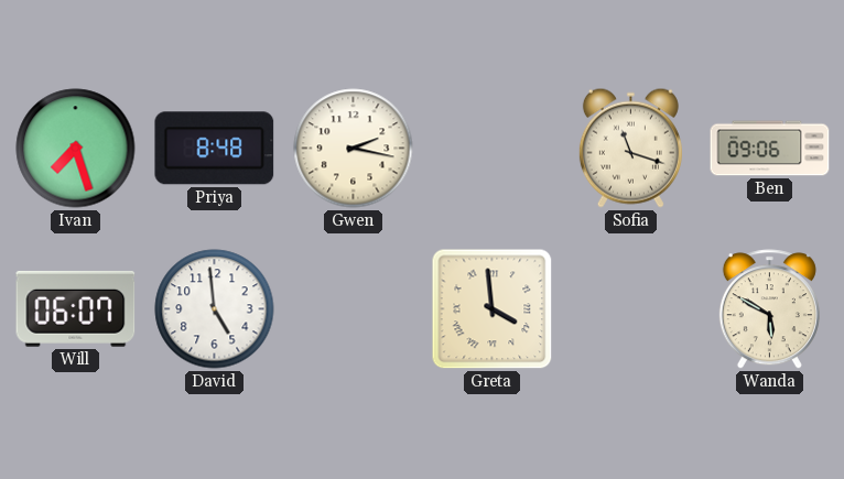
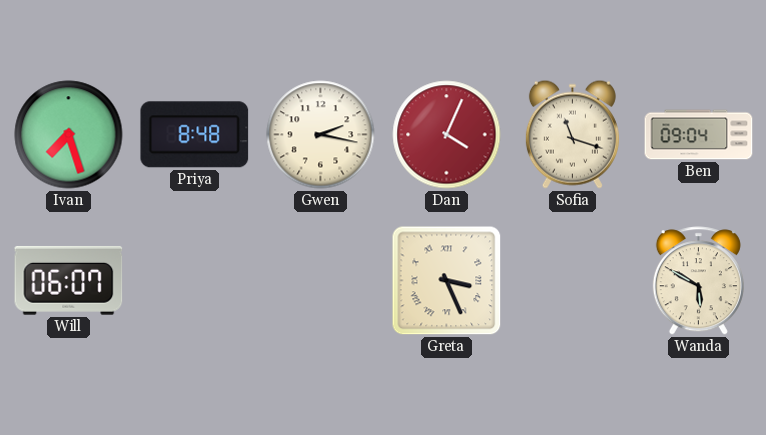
Dan: none -> 4:04
Ben: 09:06 -> 09:04
David: 4:59 -> none
Greta: 3:59 -> 3:26
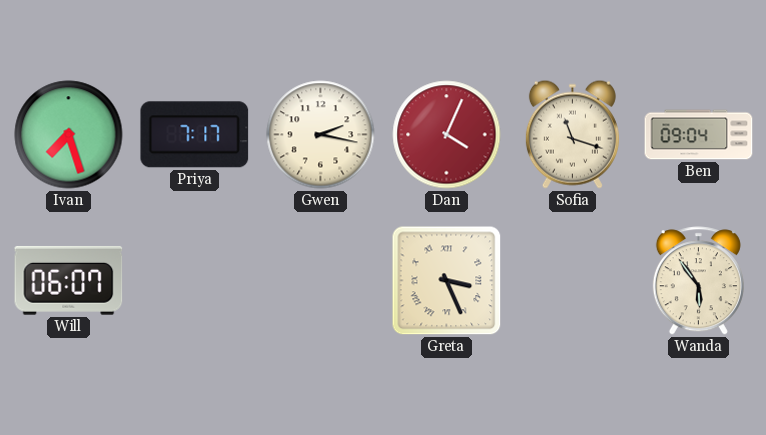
Priya: 8:48 -> 7:17
Wanda: 5:50 -> 5:54
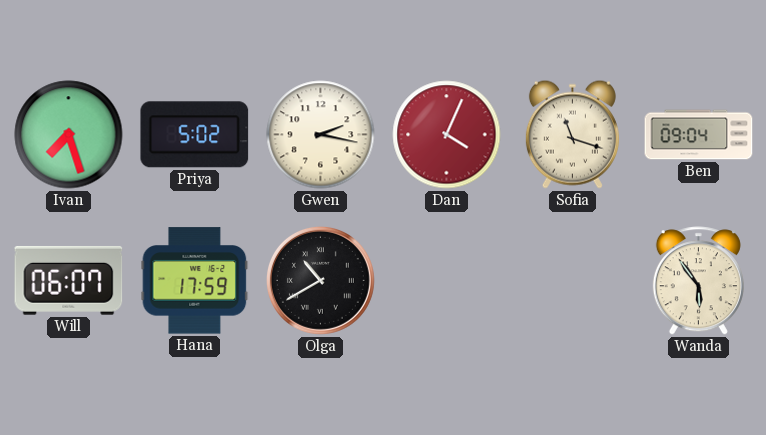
Priya: 7:17 -> 5:02
Hana: none -> 17:59
Olga: none -> 10:40
Greta: 3:26 -> none
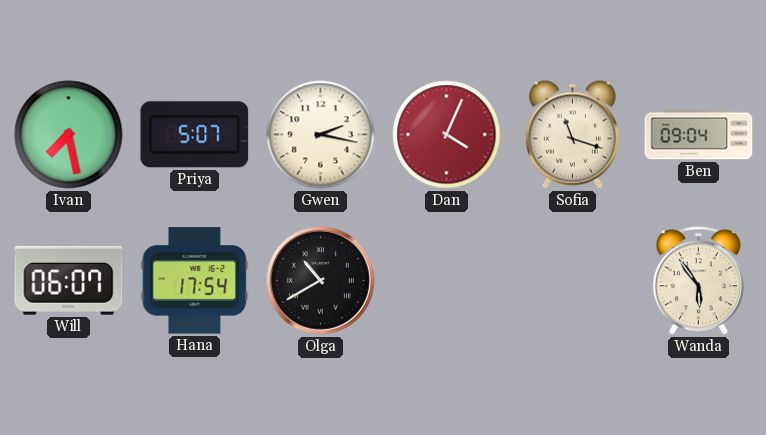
Ivan: 7:27 -> 7:28
Priya: 5:02 -> 5:07
Hana: 17:59 -> 17:54
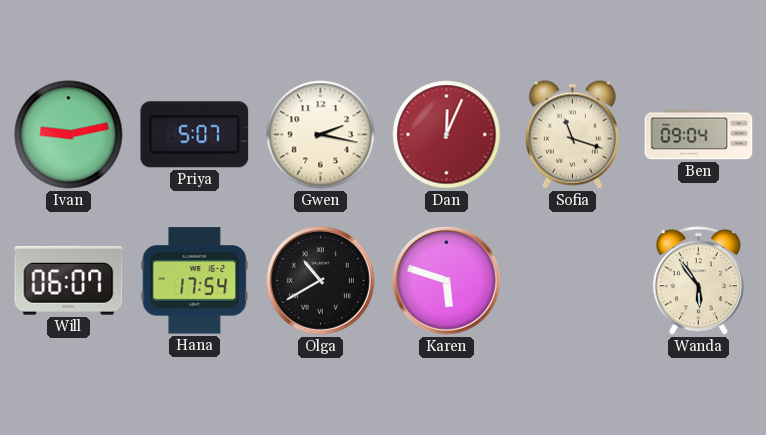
Ivan: 7:28 -> 9:13
Dan: 4:04 -> 12:04
Karen: none -> 5:48
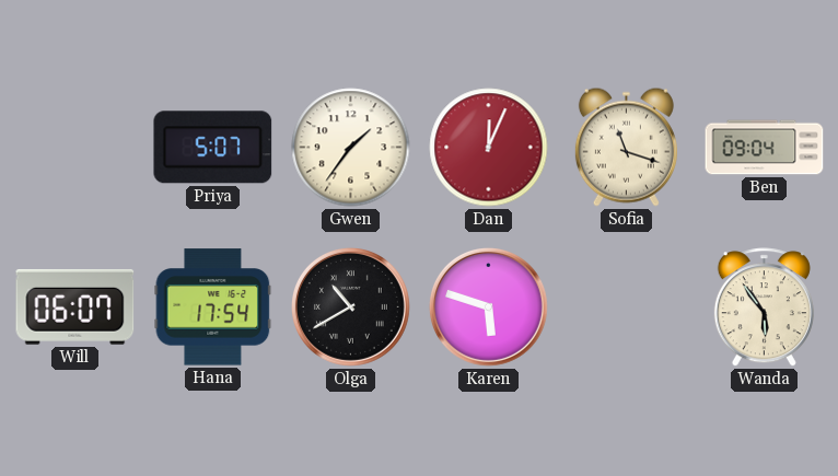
Ivan: 9:13 -> none
Gwen: 2:17 -> 1:36
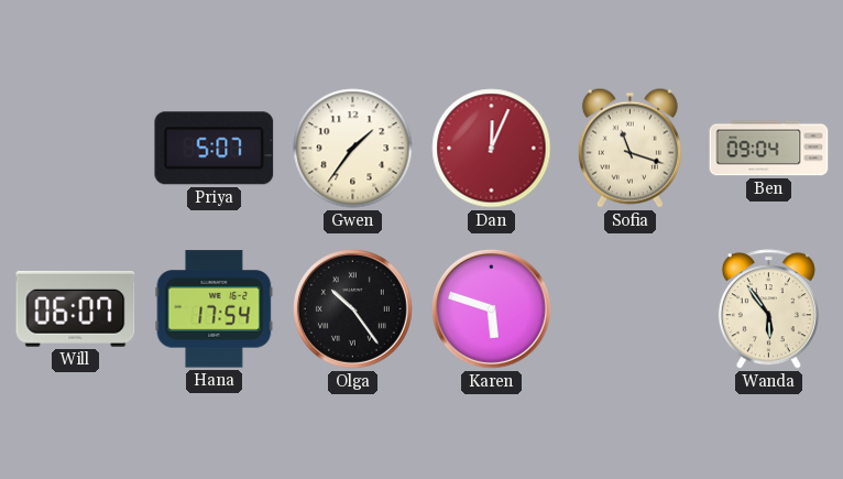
Olga: 10:40 -> 10:24
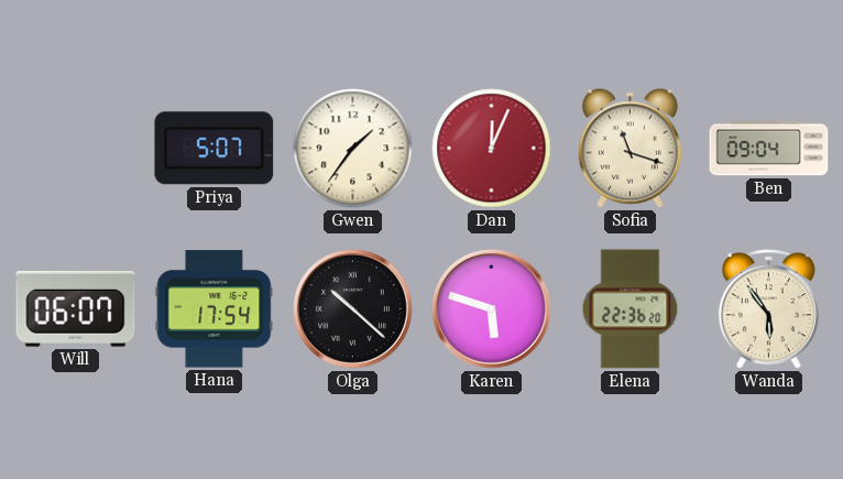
Olga: 10:24 -> 10:22
Elena: none -> 22:36
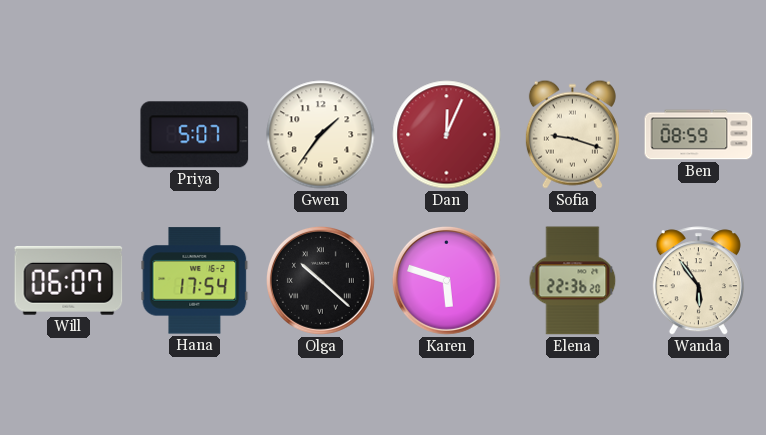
Sofia: 11:18 -> 9:18
Ben: 09:04 -> 08:59
